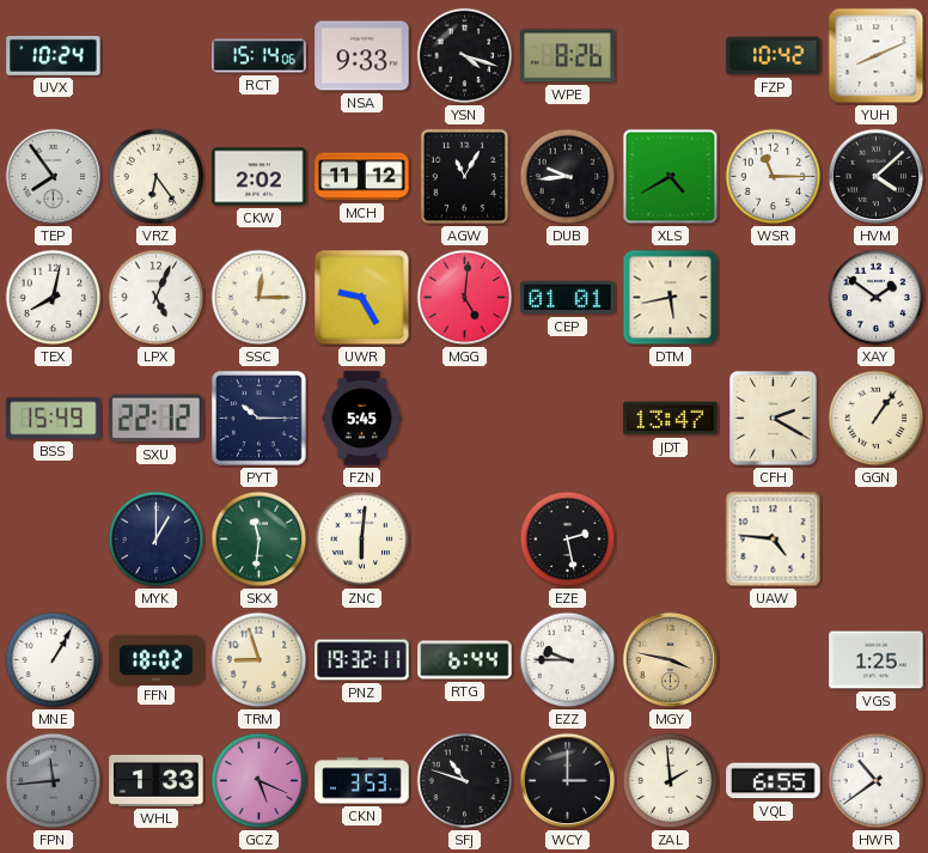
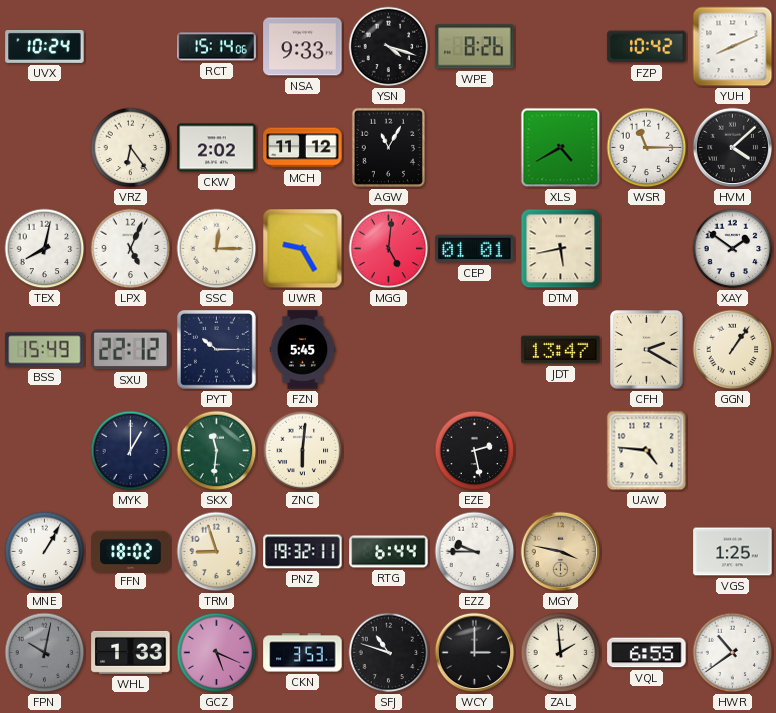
TEP: 7:54 -> none
DUB: 9:44 -> none
FPN: 11:44 -> 10:02
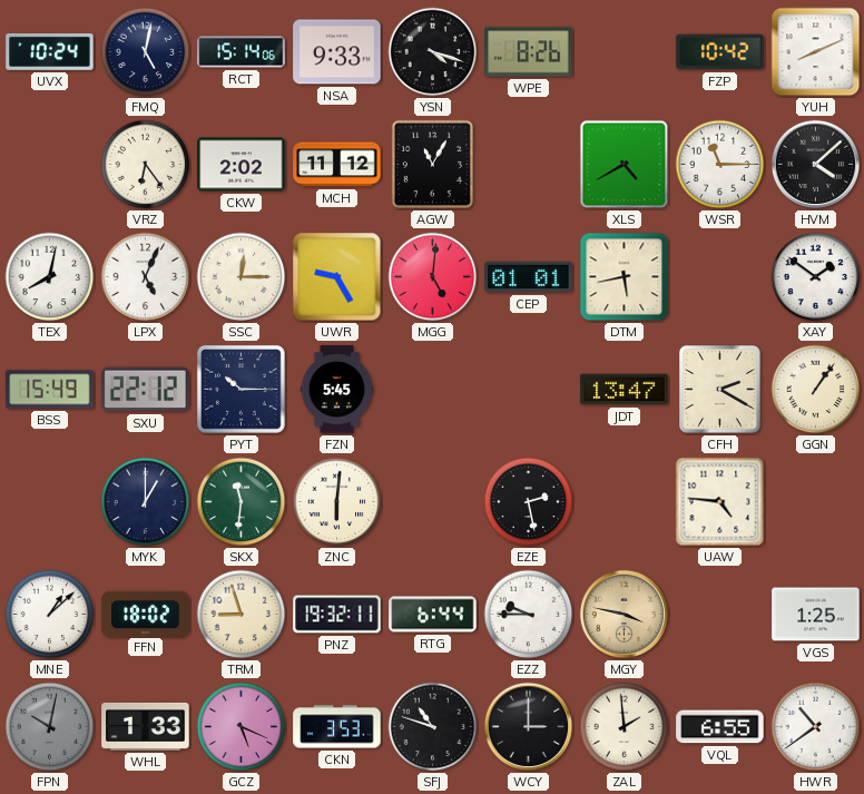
FMQ: none -> 5:02
MNE: 1:05 -> 1:08
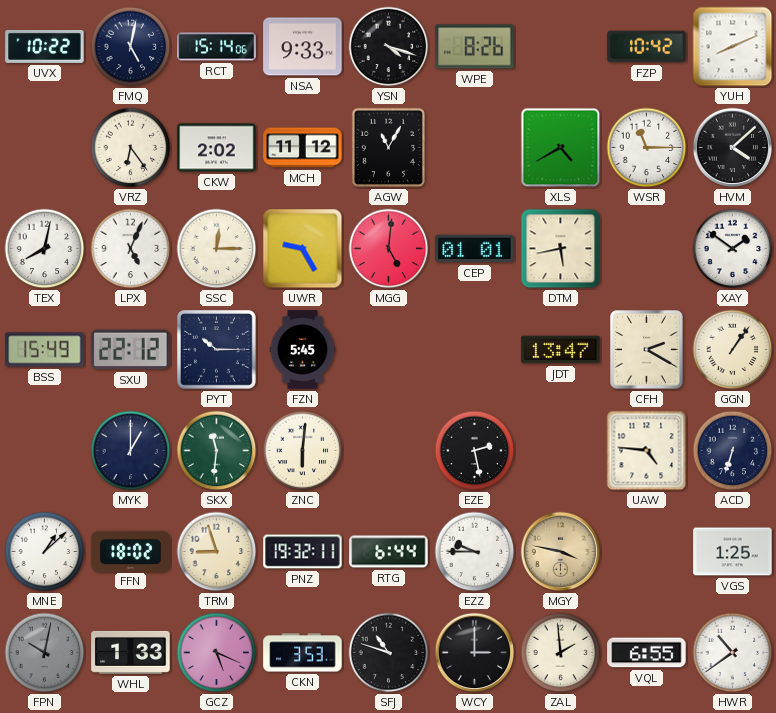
UVX: 10:24 -> 10:22
ACD: none -> 6:33
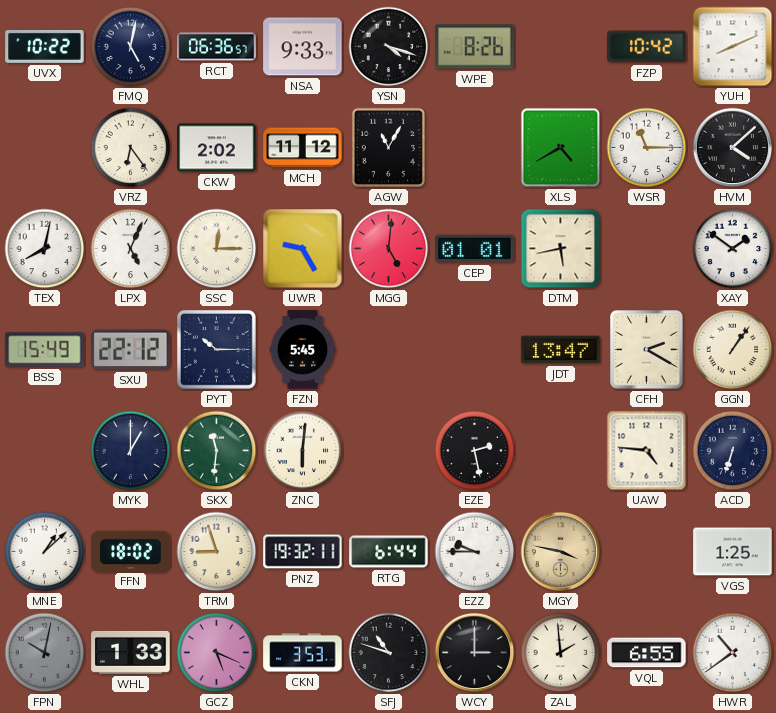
RCT: 15:14 -> 06:36
